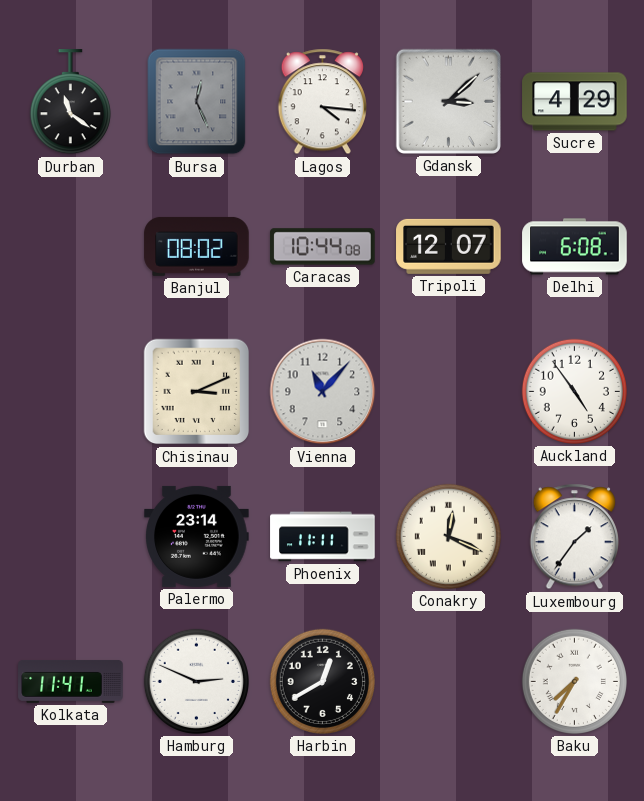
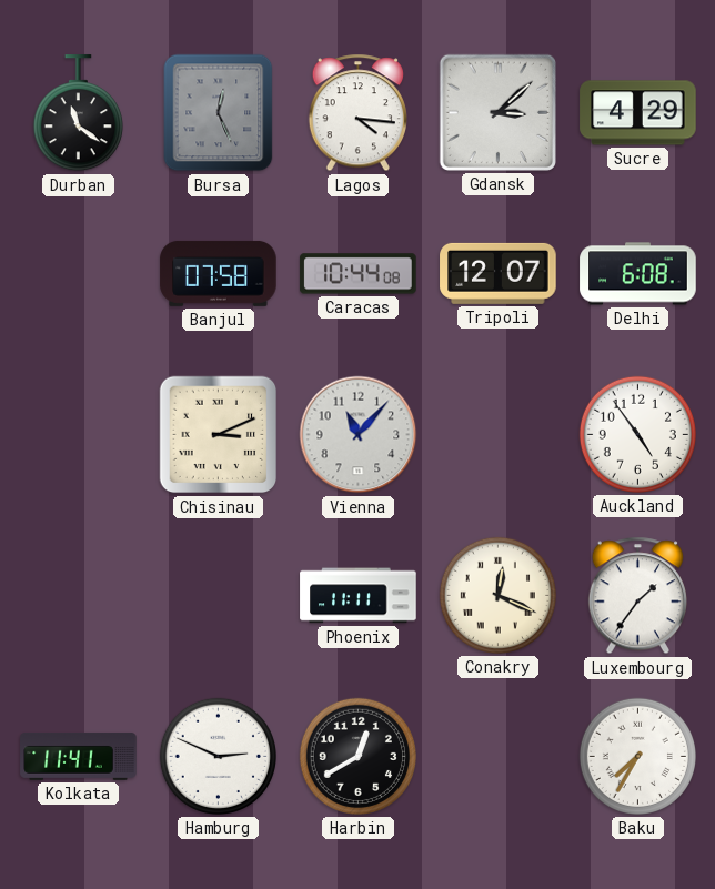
Banjul: 08:02 -> 07:58
Palermo: 23:14 -> none
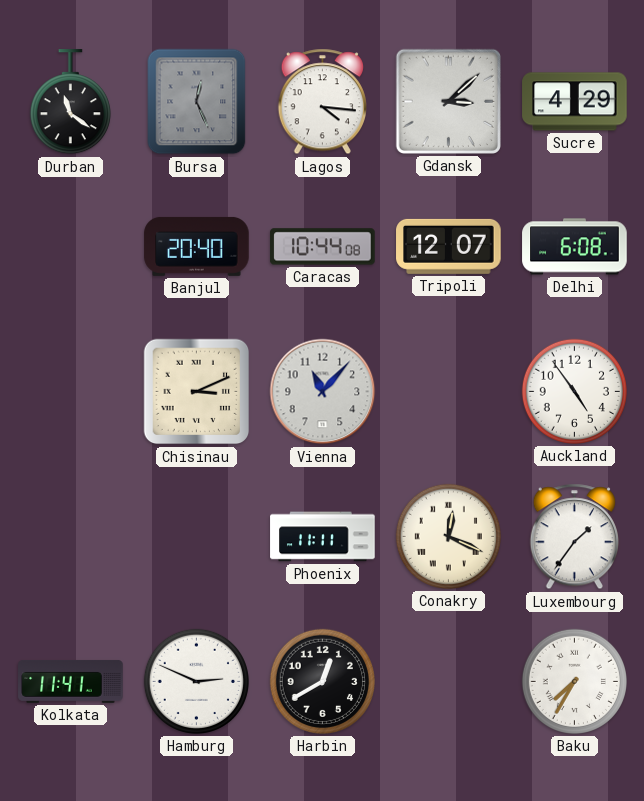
Banjul: 07:58 -> 20:40
